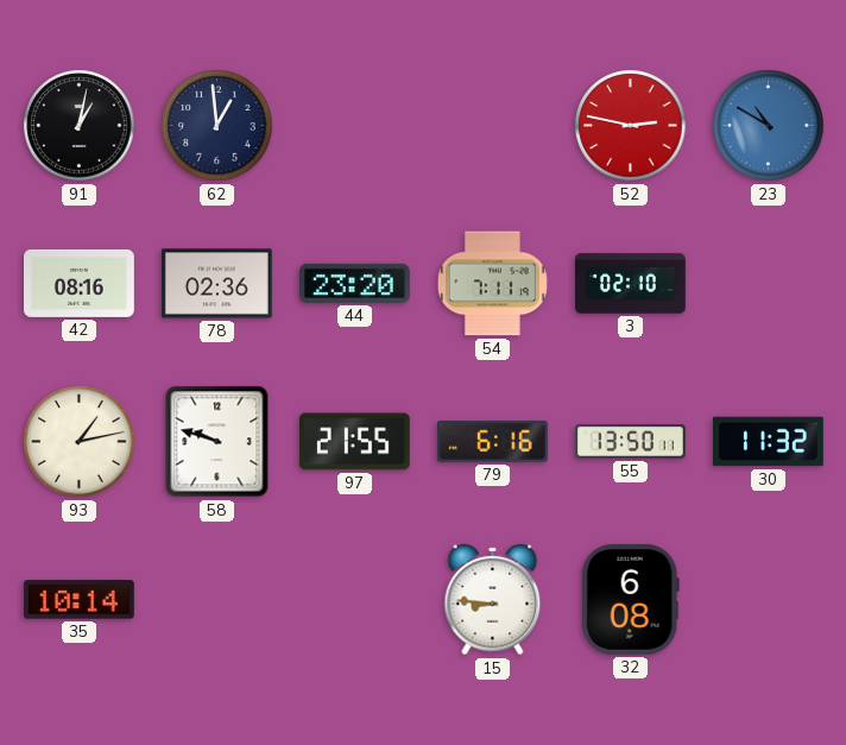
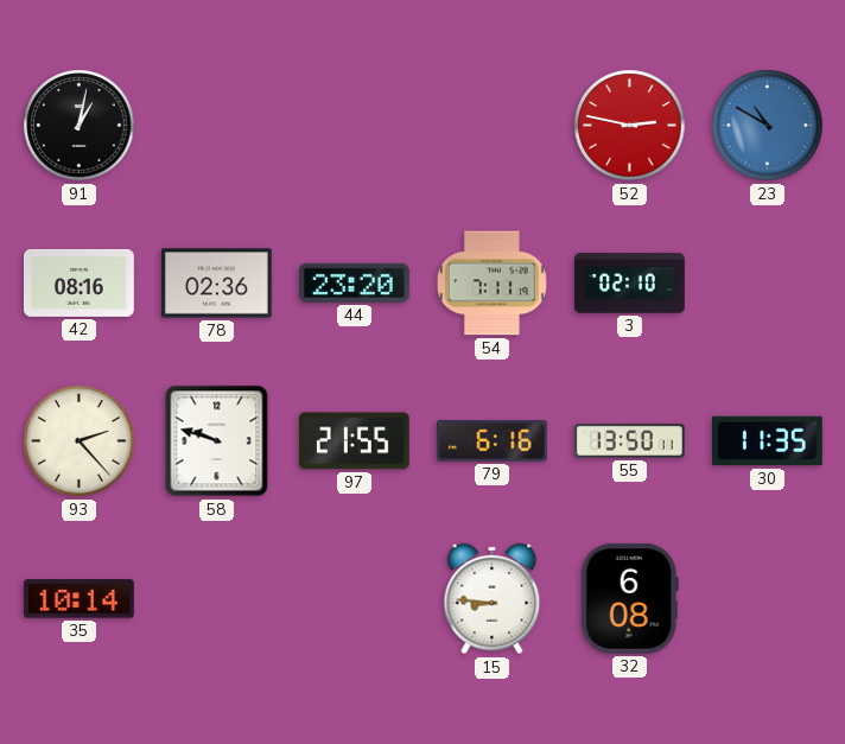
62: 12:59 -> none
93: 1:13 -> 2:23
30: 11:32 -> 11:35
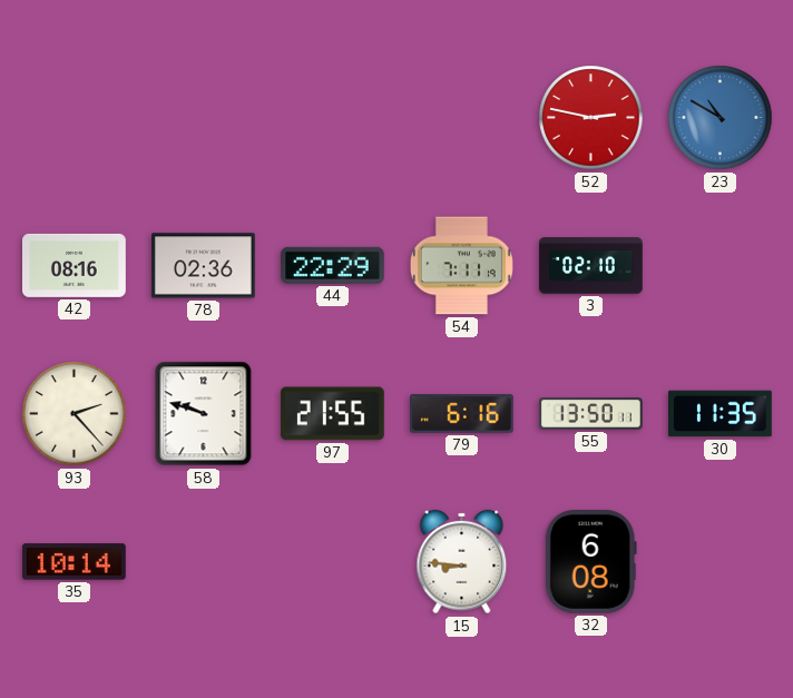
91: 1:02 -> none
44: 23:20 -> 22:29
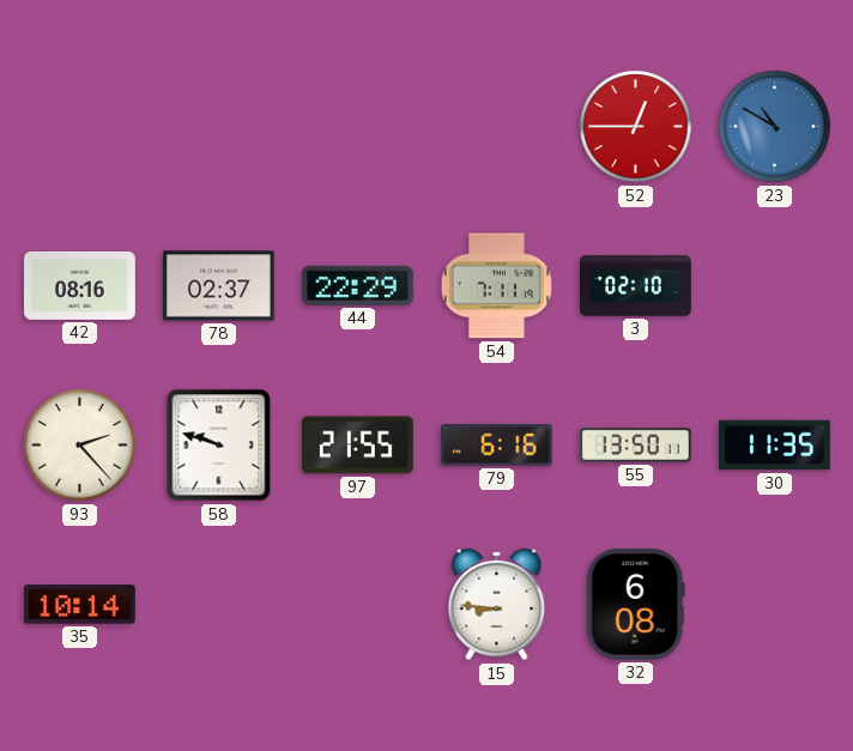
52: 2:47 -> 12:45
78: 02:36 -> 02:37
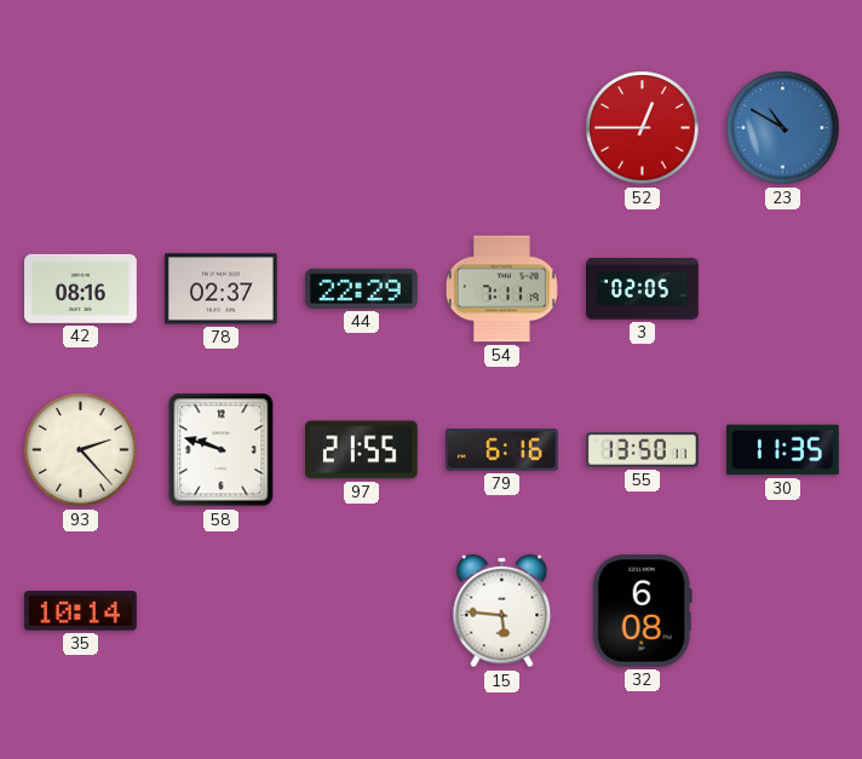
3: 02:10 -> 02:05
15: 8:46 -> 5:46
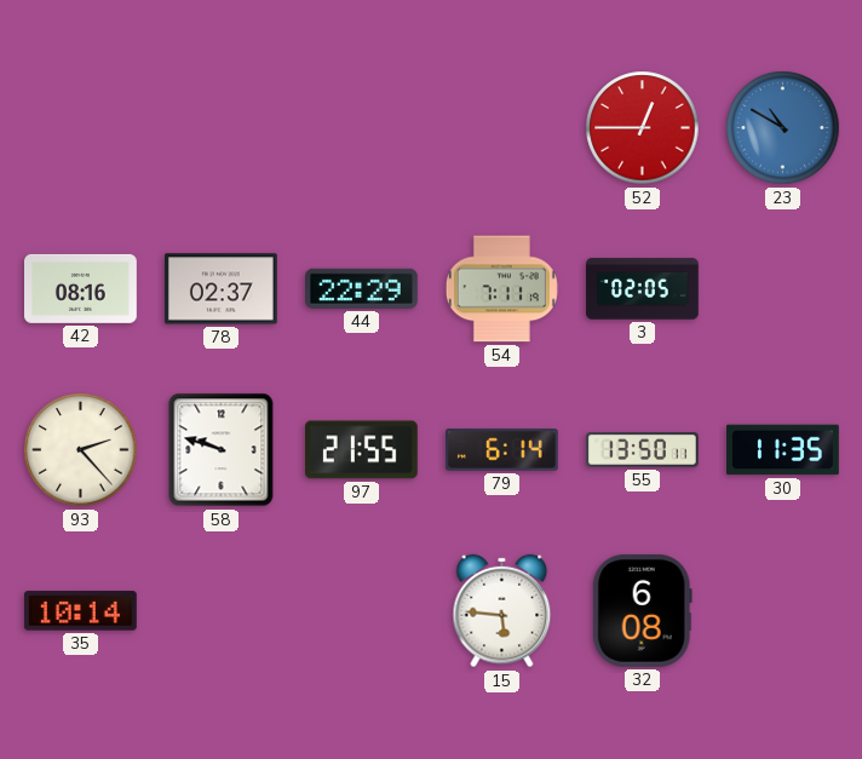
79: 6:16 -> 6:14
